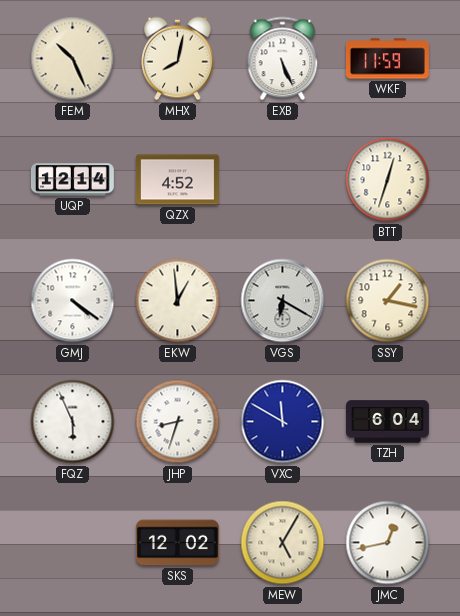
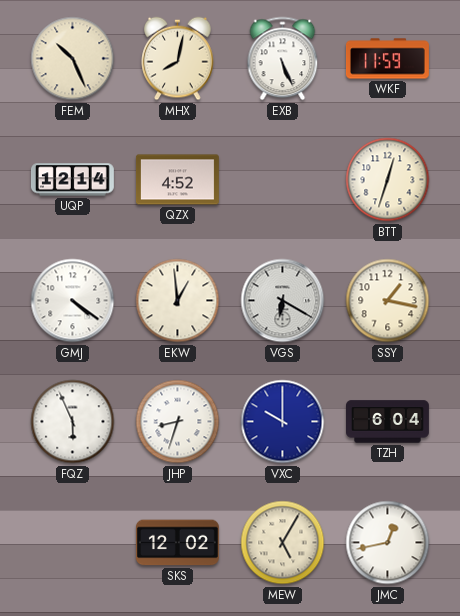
VXC: 11:50 -> 10:00
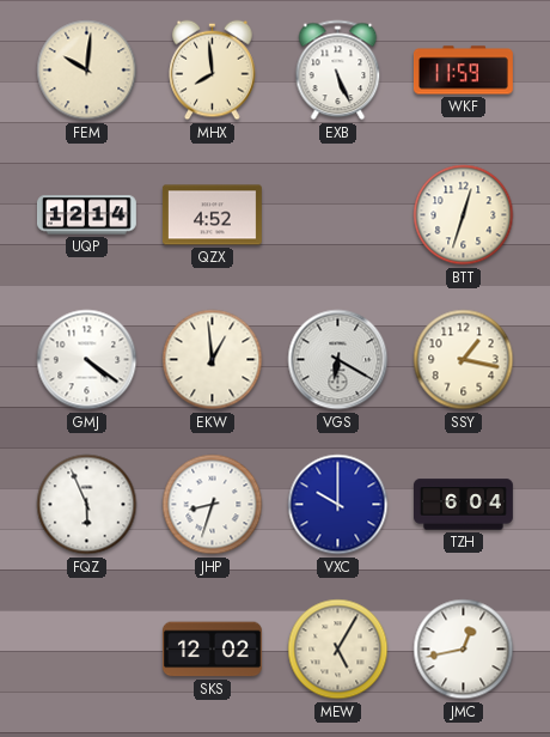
FEM: 10:26 -> 10:01
MHX: 8:02 -> 7:59
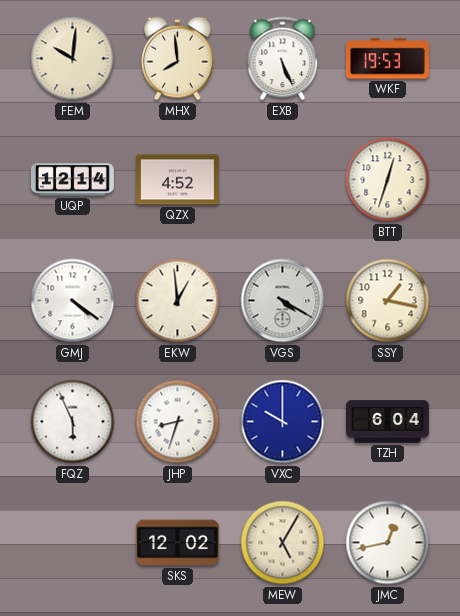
WKF: 11:59 -> 19:53
VGS: 6:20 -> 4:20
